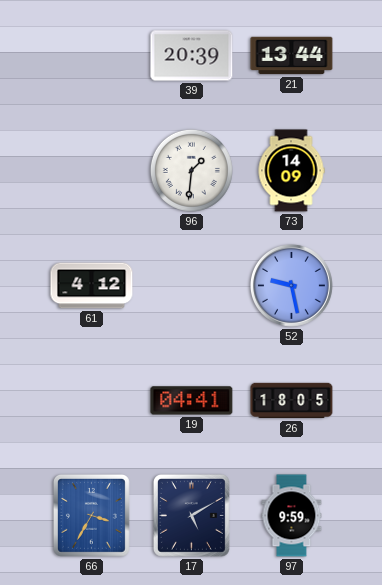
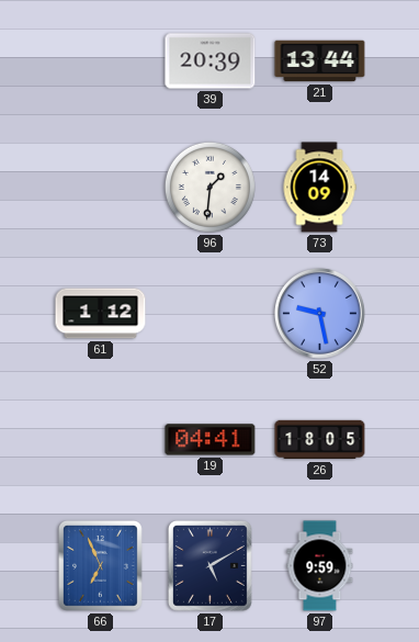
61: 4:12 -> 1:12
66: 3:35 -> 6:56
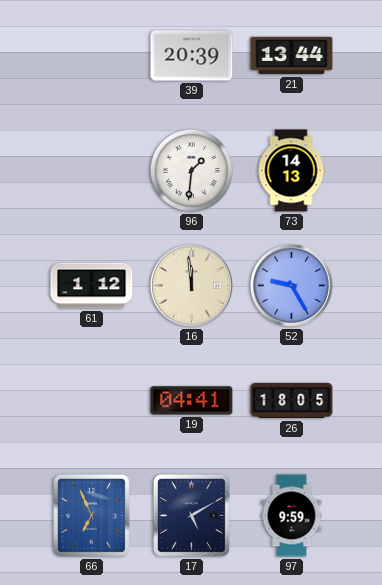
73: 14:09 -> 14:13
16: none -> 11:59
52: 9:28 -> 9:25
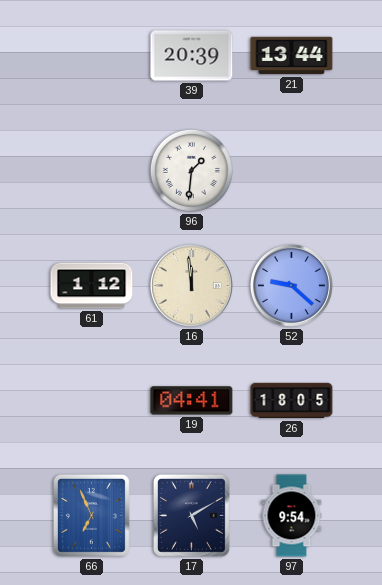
73: 14:13 -> none
52: 9:25 -> 9:22
97: 9:59 -> 9:54
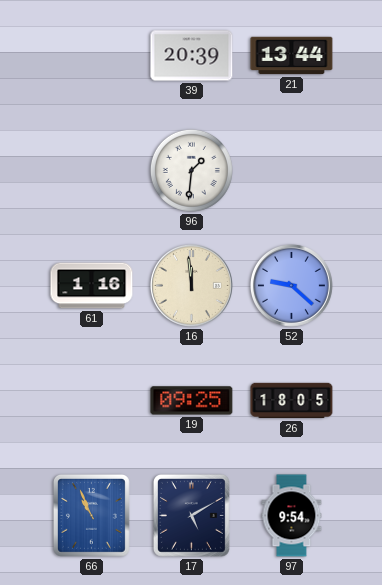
61: 1:12 -> 1:16
19: 04:41 -> 09:25
66: 6:56 -> 10:56
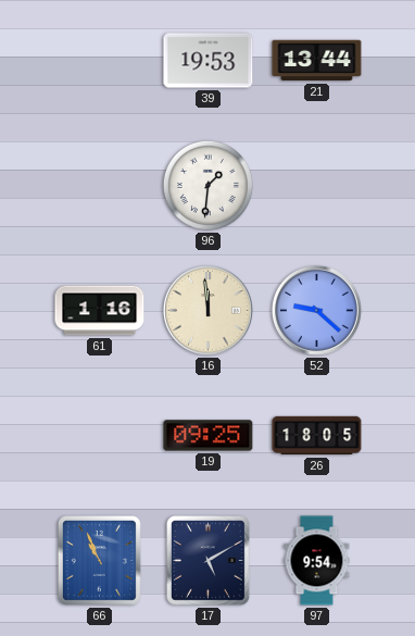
39: 20:39 -> 19:53
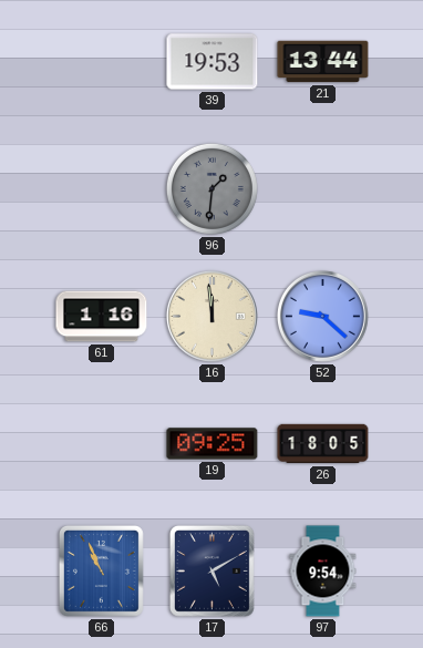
96 dial: white -> grey
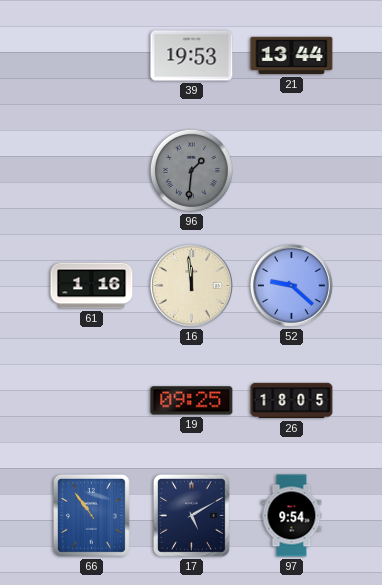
66: 10:56 -> 10:54
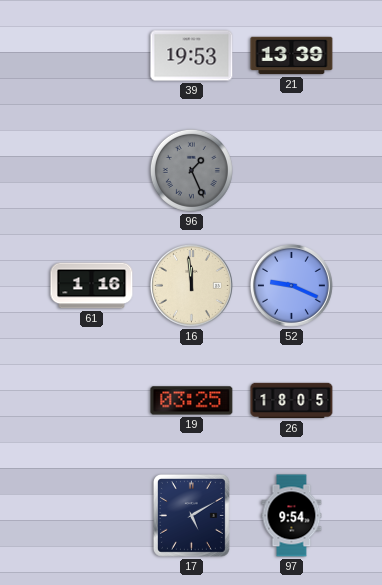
21: 13:44 -> 13:39
96: 1:31 -> 1:26
52: 9:22 -> 9:19
19: 09:25 -> 03:25
66: 10:54 -> none
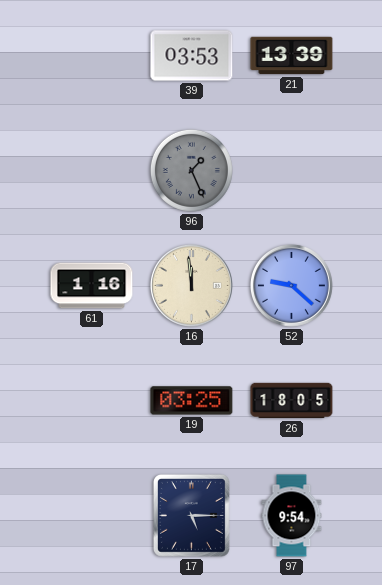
39: 19:53 -> 03:53
52: 9:19 -> 9:22
17: 5:10 -> 5:15
